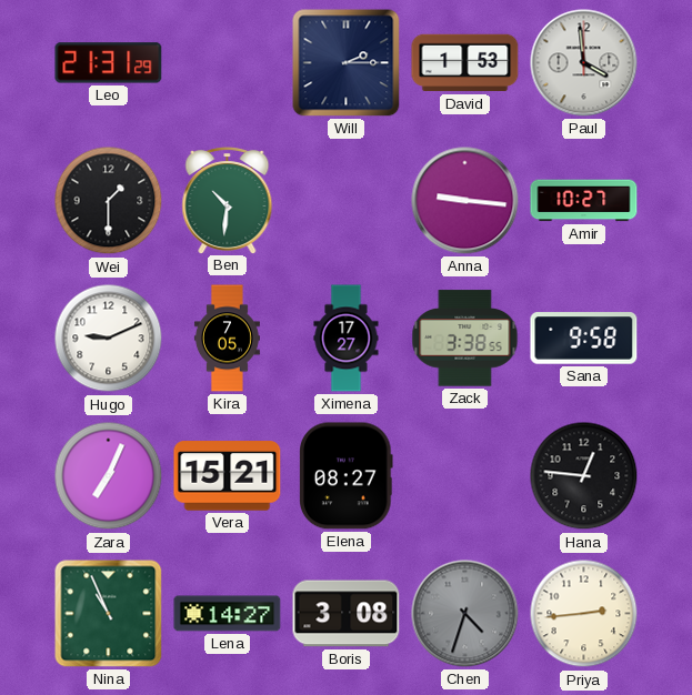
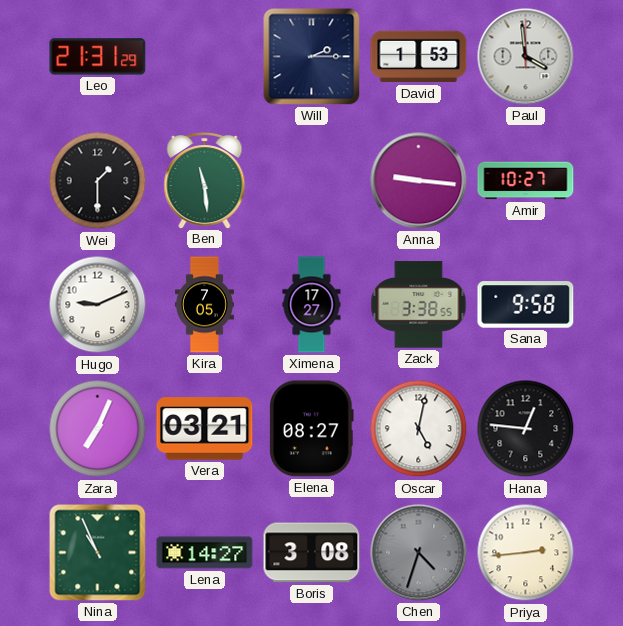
Ben: 10:31 -> 11:29
Vera: 15:21 -> 03:21
Oscar: none -> 5:02
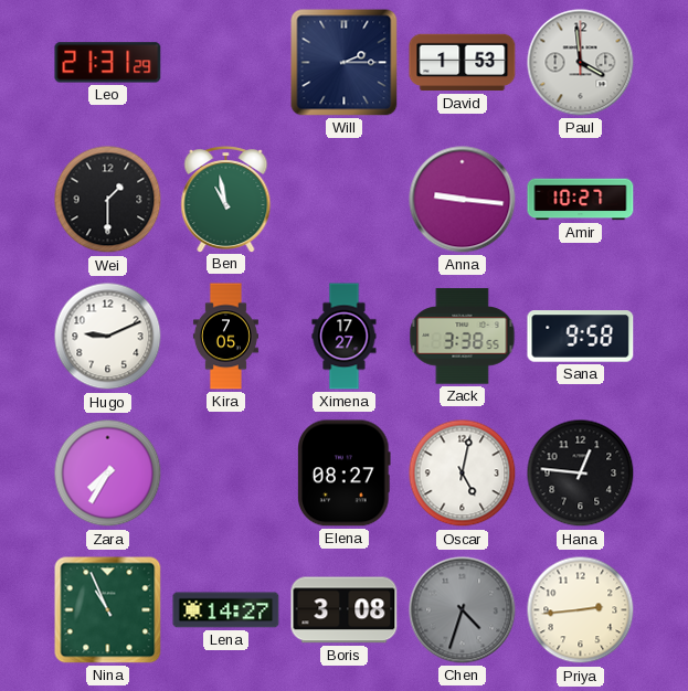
Ben: 11:29 -> 10:58
Zara: 7:04 -> 7:35
Vera: 03:21 -> none
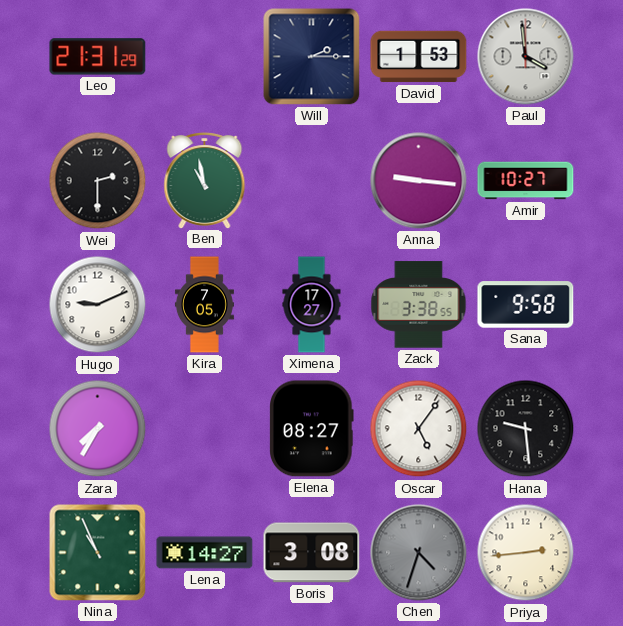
Wei: 1:30 -> 2:30
Oscar: 5:02 -> 5:06
Hana: 12:46 -> 9:29
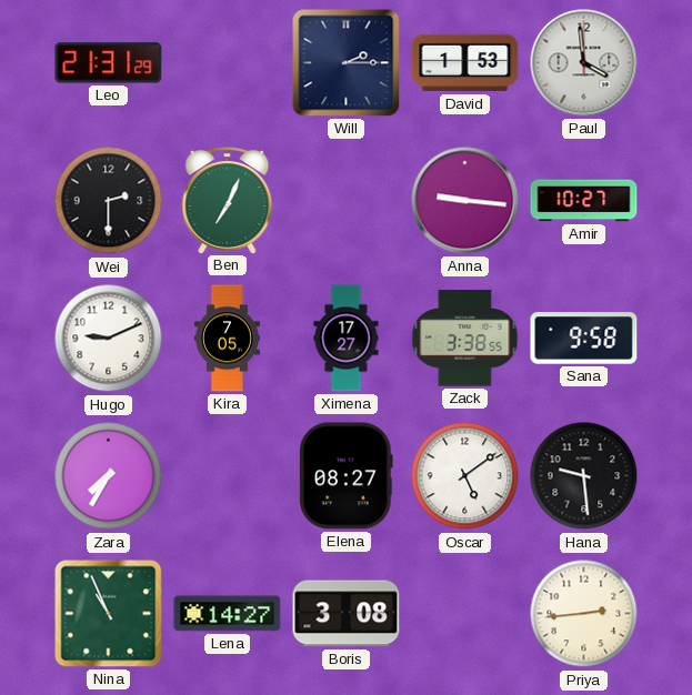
Ben: 10:58 -> 7:04
Oscar: 5:06 -> 5:09
Chen: 4:33 -> none
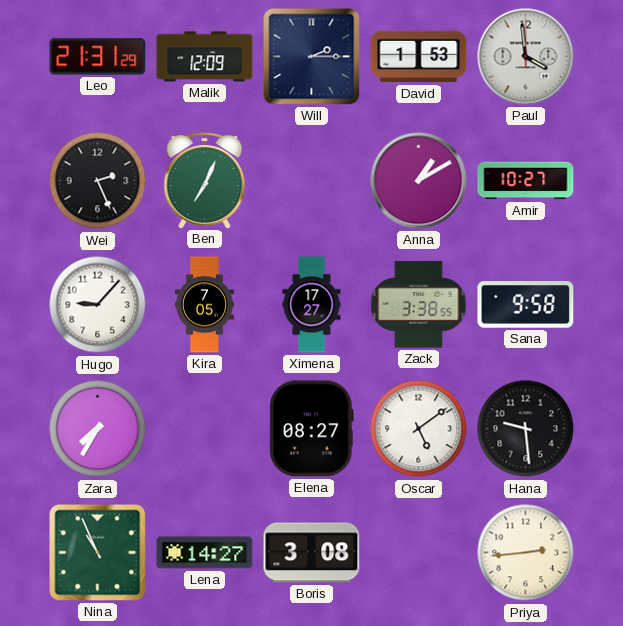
Malik: none -> 12:09
Wei: 2:30 -> 2:26
Anna: 9:16 -> 1:10
Hugo: 9:11 -> 9:07
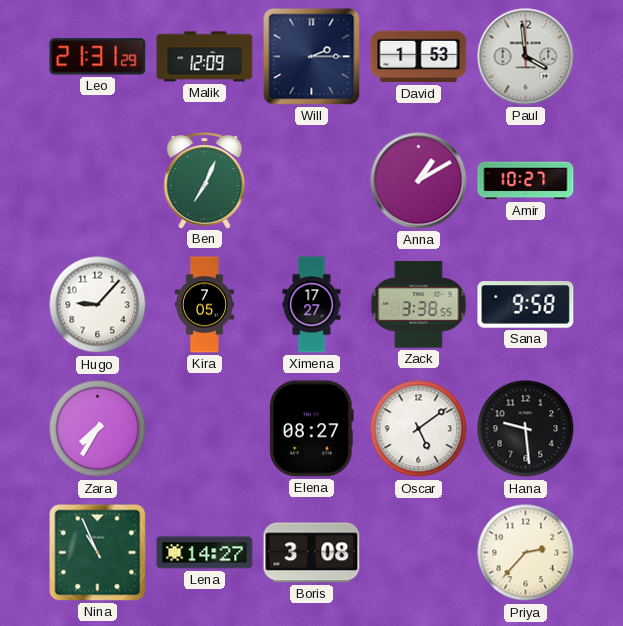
Wei: 2:26 -> none
Priya: 2:44 -> 2:37
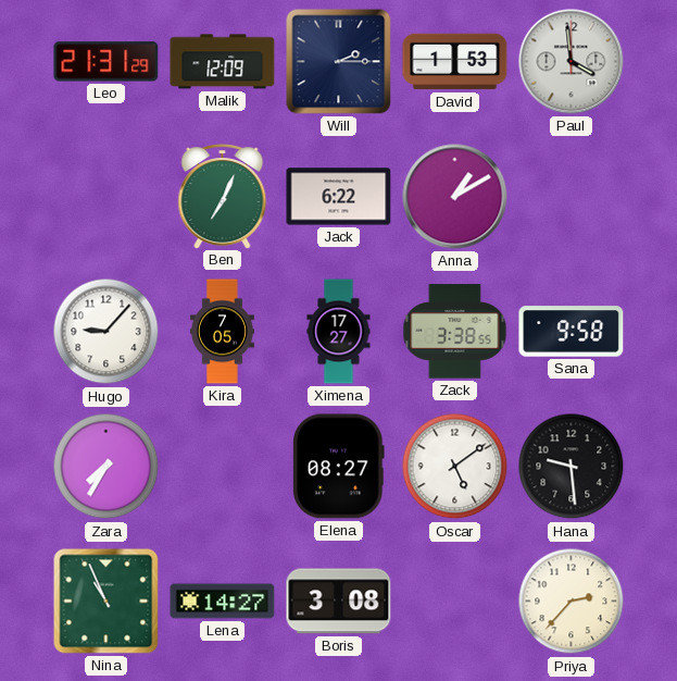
Jack: none -> 6:22
Amir: 10:27 -> none
